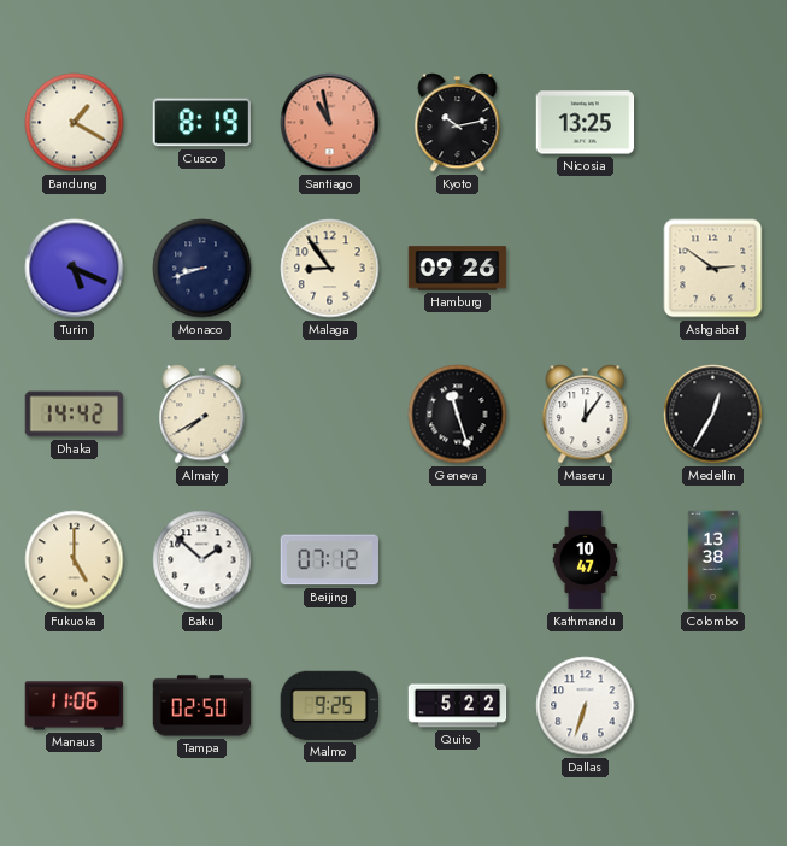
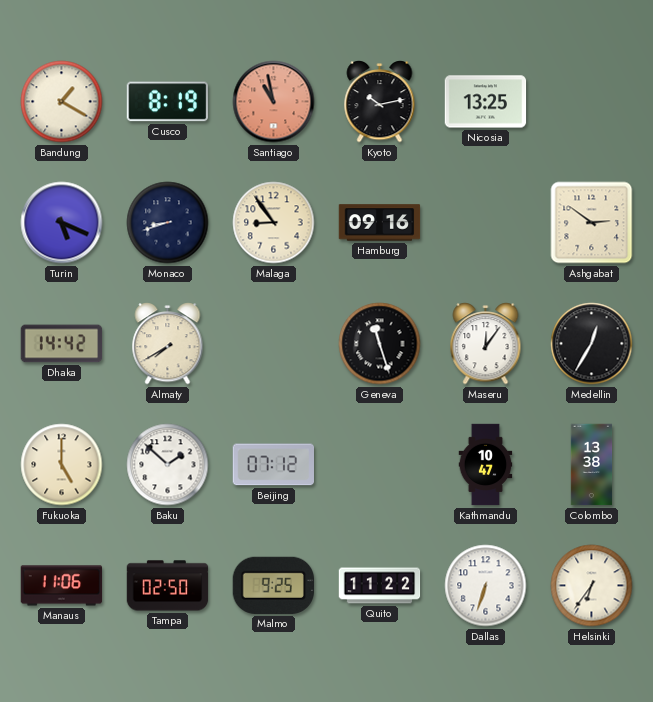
Hamburg: 09:26 -> 09:16
Quito: 5:22 -> 11:22
Helsinki: none -> 6:36
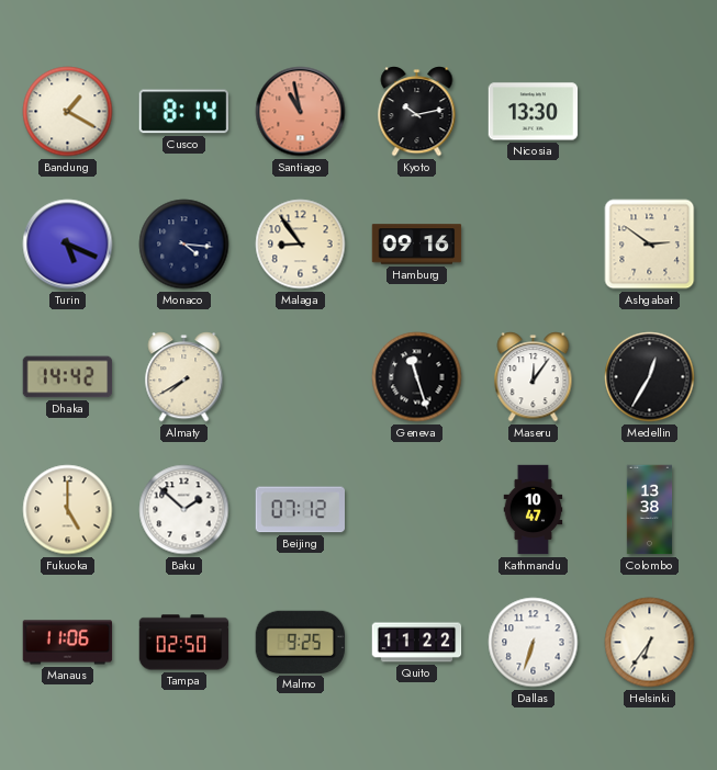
Cusco: 8:19 -> 8:14
Nicosia: 13:25 -> 13:30
Monaco: 8:42 -> 4:16
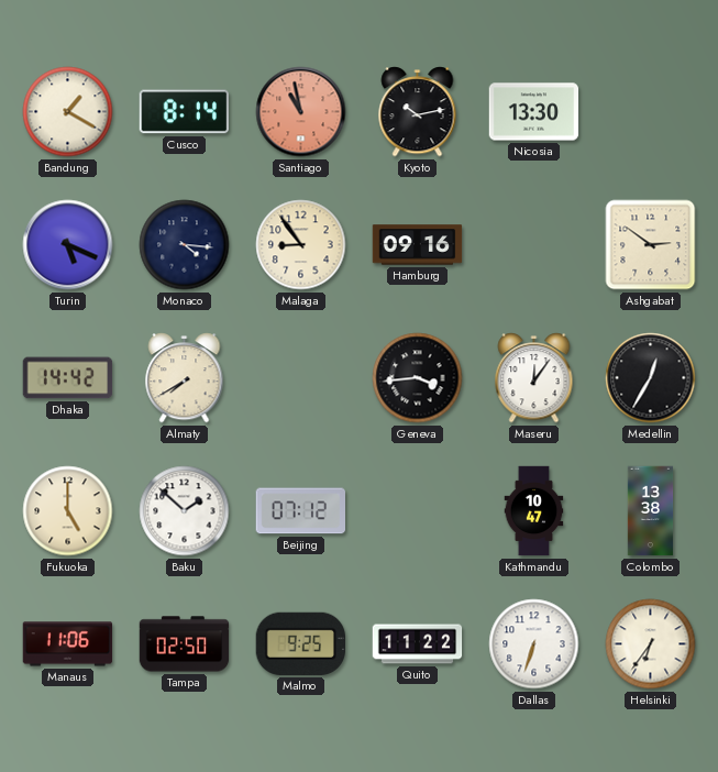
Geneva: 11:27 -> 3:44
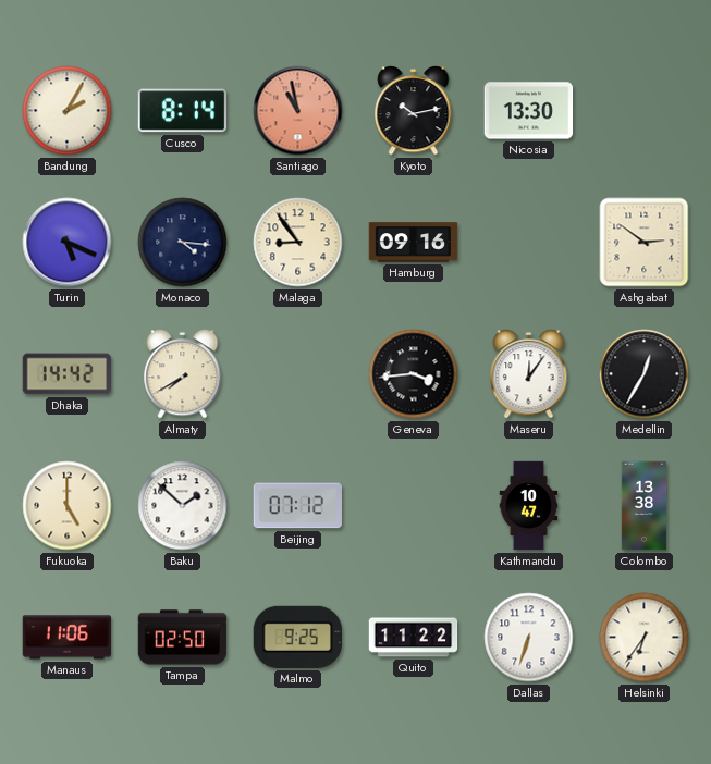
Bandung: 1:20 -> 2:05
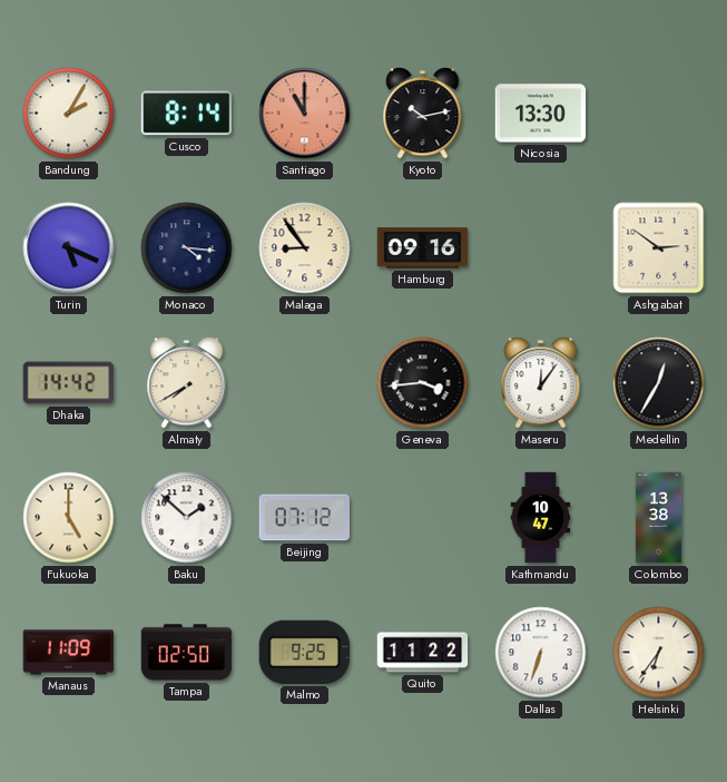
Santiago: 10:58 -> 11:00
Manaus: 11:06 -> 11:09
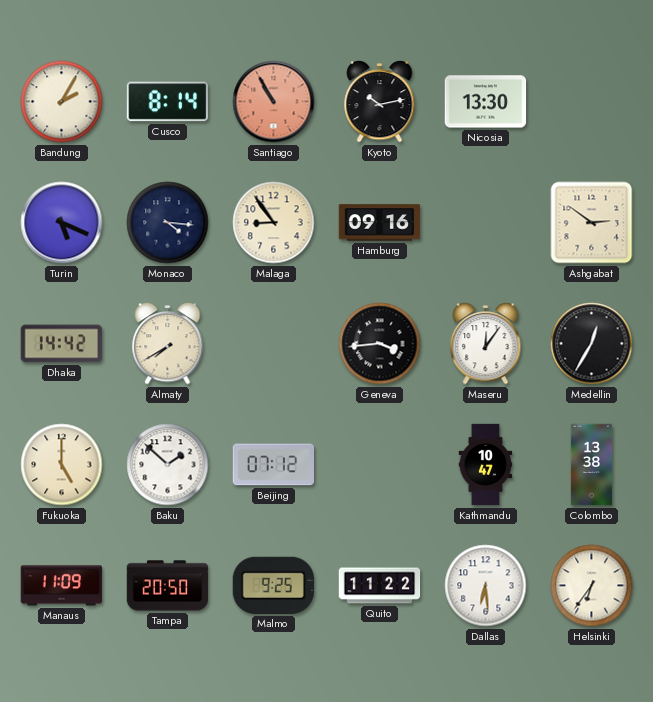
Santiago: 11:00 -> 10:55
Tampa: 02:50 -> 20:50
Dallas: 6:33 -> 6:29
